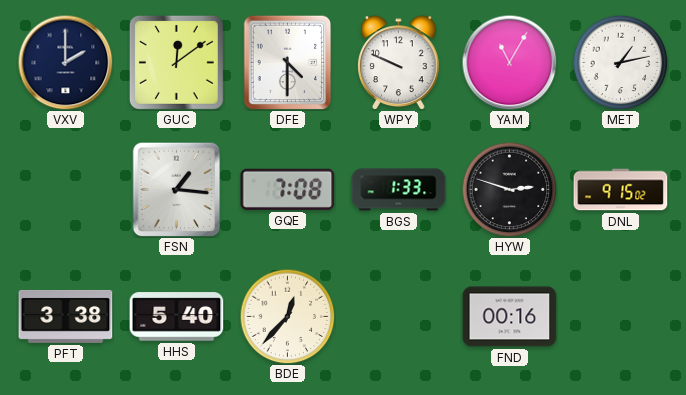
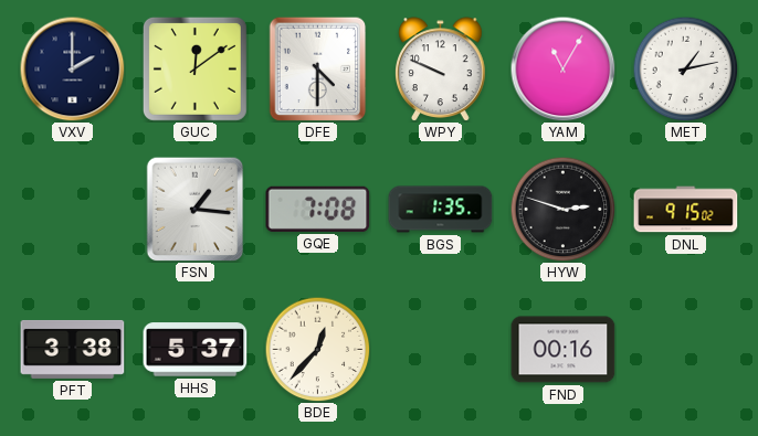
BGS: 1:33 -> 1:35
HHS: 5:40 -> 5:37
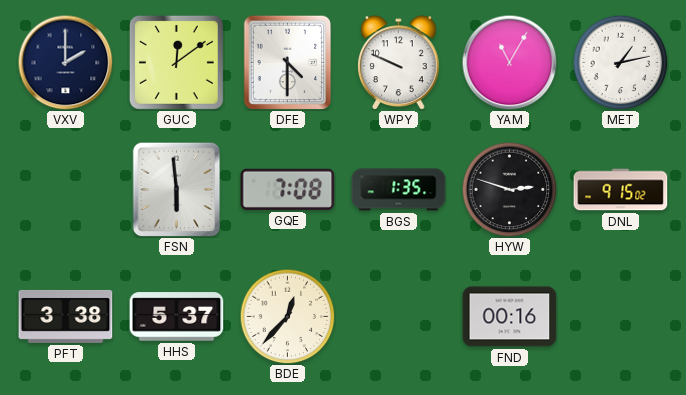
FSN: 1:16 -> 5:59
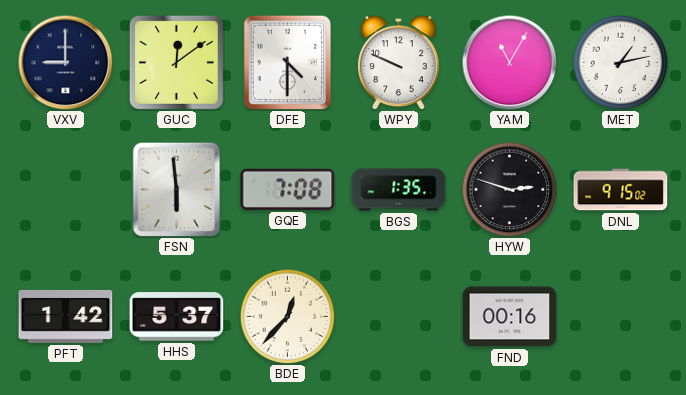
VXV: 2:00 -> 9:00
PFT: 3:38 -> 1:42
